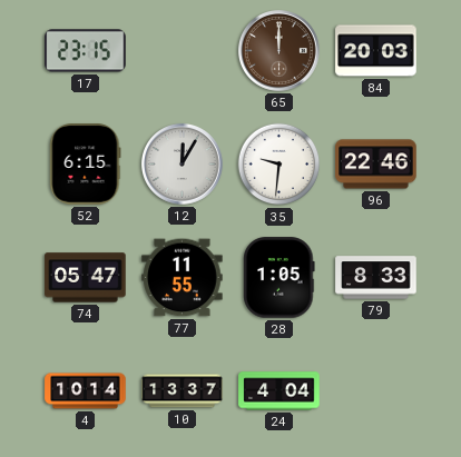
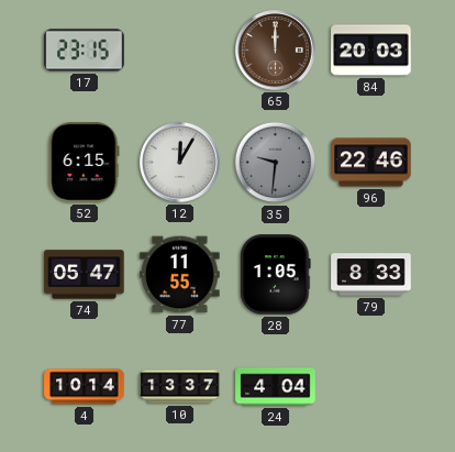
35 dial: white -> grey
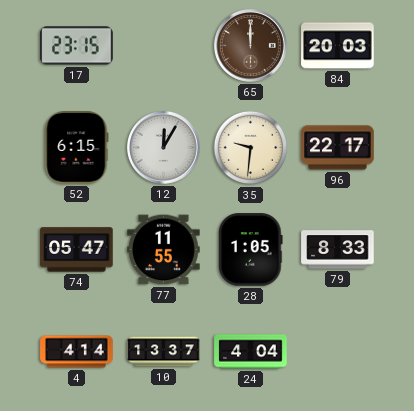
35 dial: grey -> cream
96: 22:46 -> 22:17
4: 10:14 -> 4:14
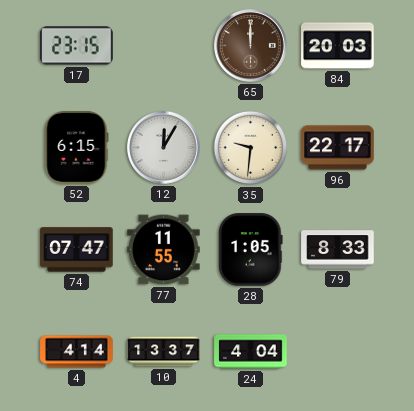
74: 05:47 -> 07:47
